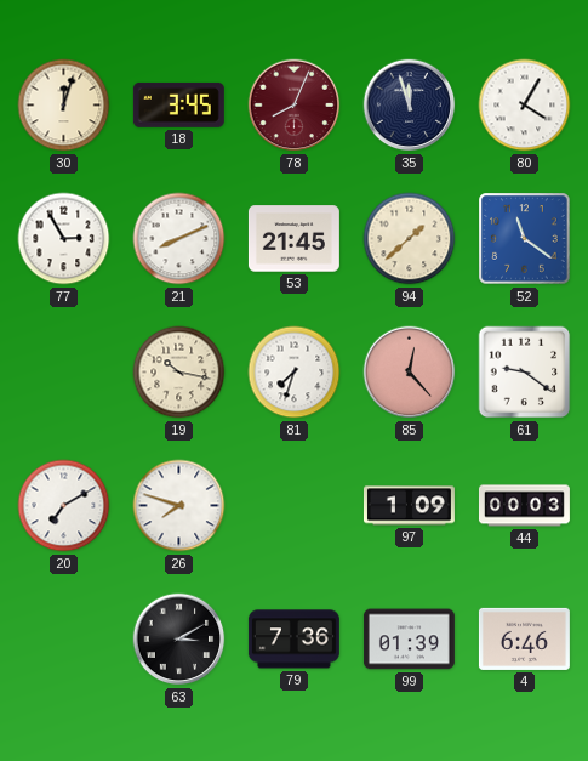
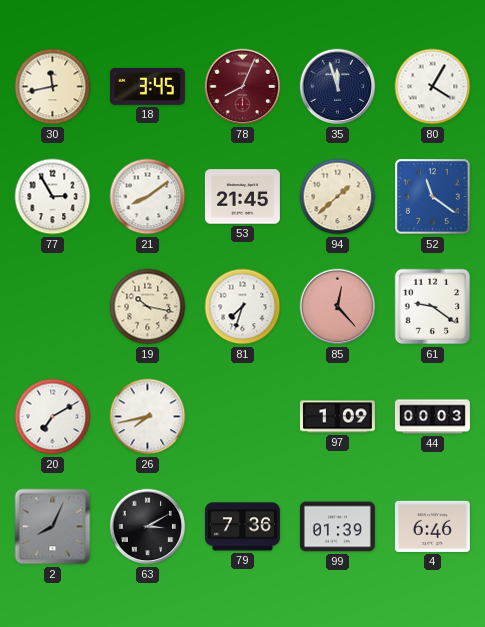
30: 12:03 -> 11:43
21: 8:11 -> 8:09
26: 7:48 -> 7:43
2: none -> 8:04
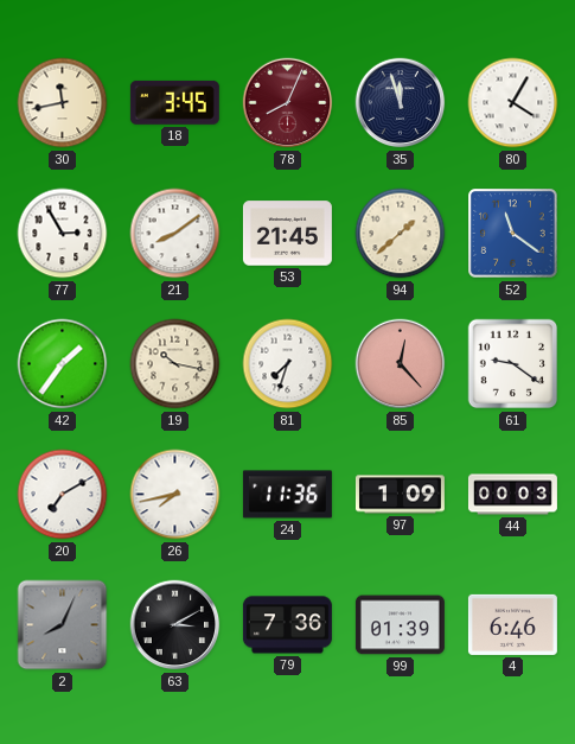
42: none -> 1:36
24: none -> 11:36
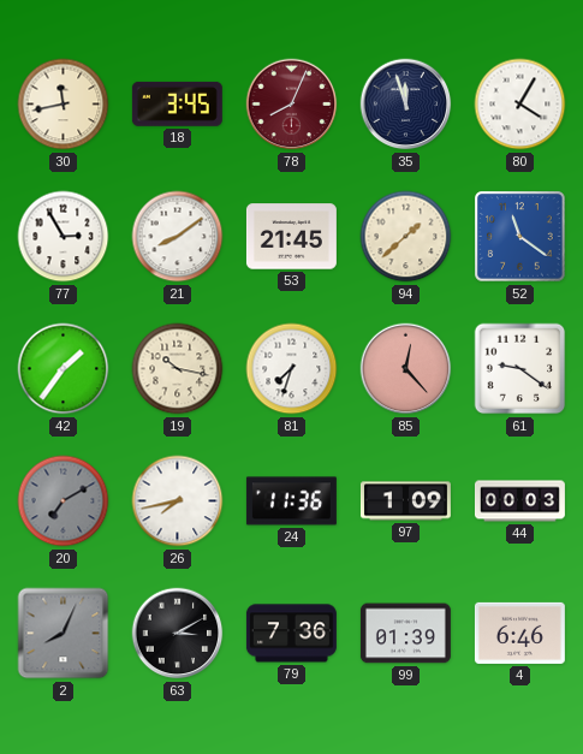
20 dial: white -> grey
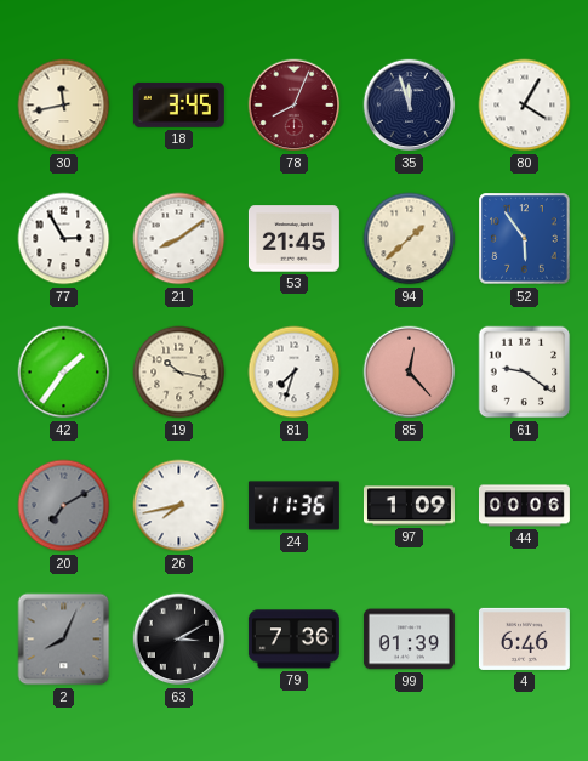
52: 11:21 -> 5:54
44: 00:03 -> 00:06
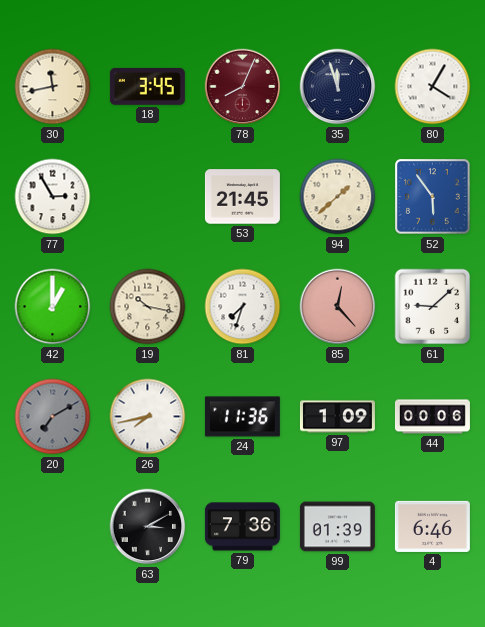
21: 8:09 -> none
42: 1:36 -> 1:00
61: 9:21 -> 9:08
2: 8:04 -> none
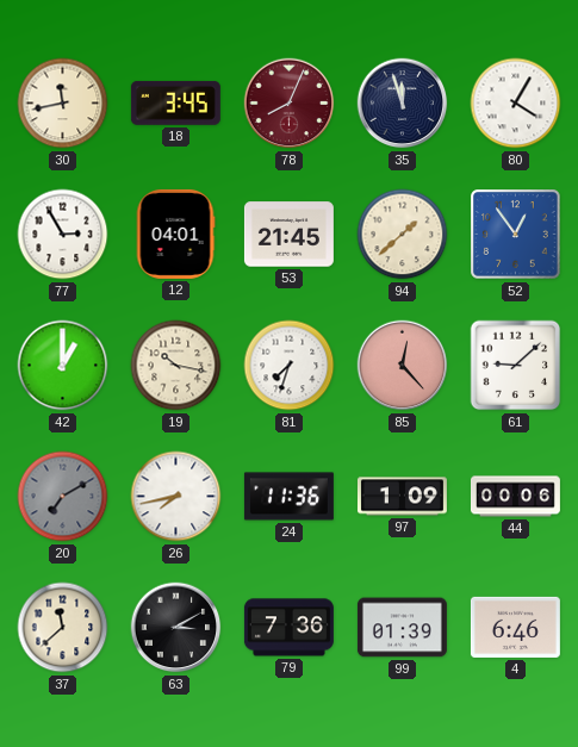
12: none -> 04:01
52: 5:54 -> 12:54
37: none -> 11:38
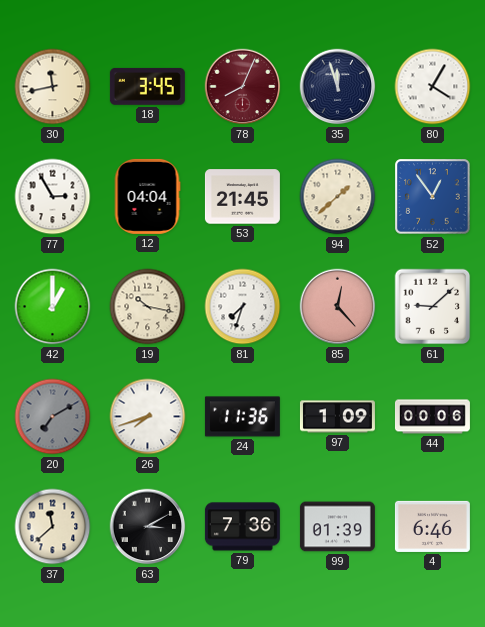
12: 04:01 -> 04:04
26: 7:43 -> 7:42
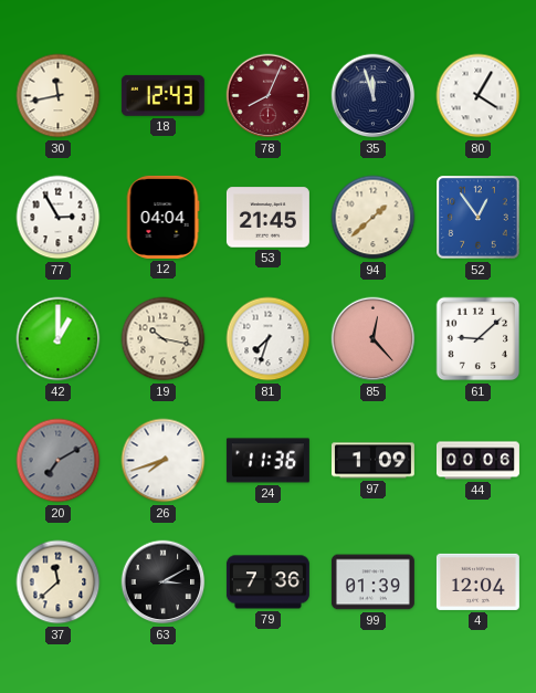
18: 3:45 -> 12:43
4: 6:46 -> 12:04
